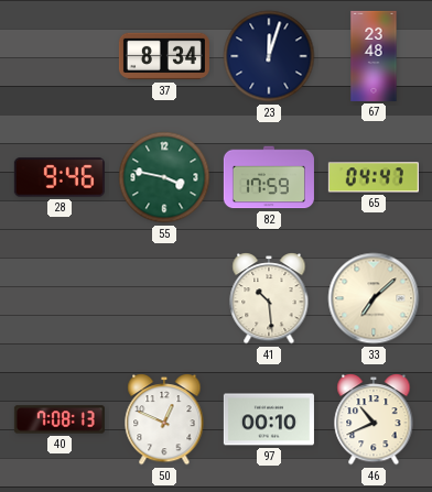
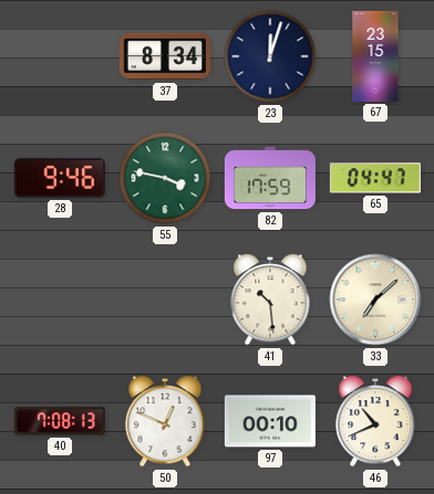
67: 23:48 -> 23:15
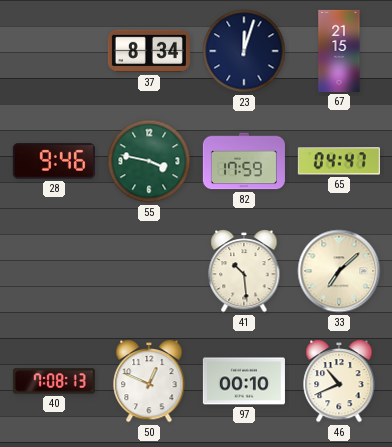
67: 23:15 -> 21:15
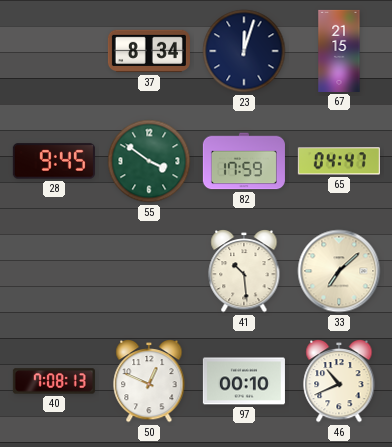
28: 9:46 -> 9:45
55: 3:47 -> 3:51
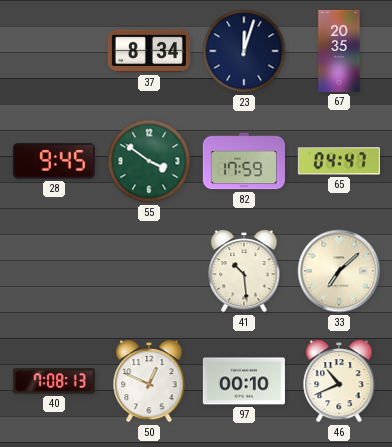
67: 21:15 -> 20:35
